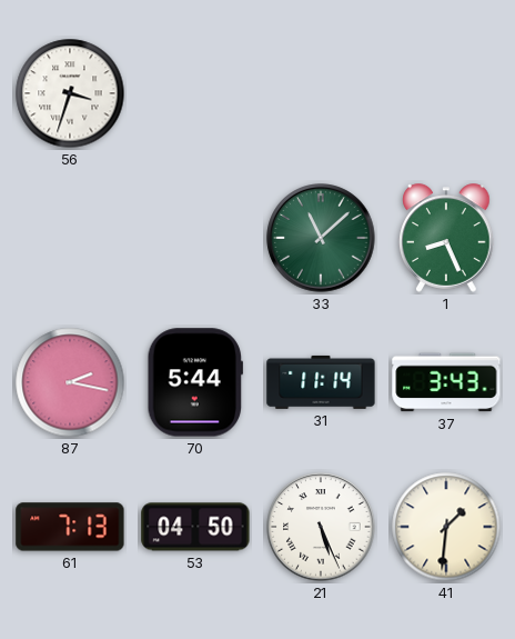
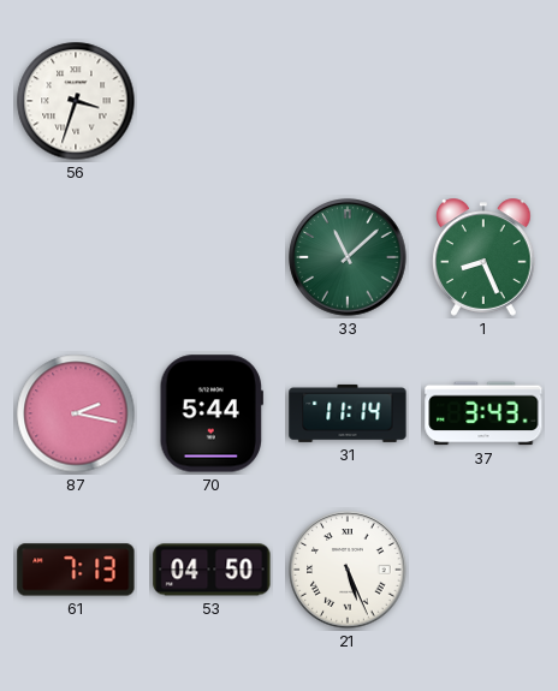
41: 1:31 -> none
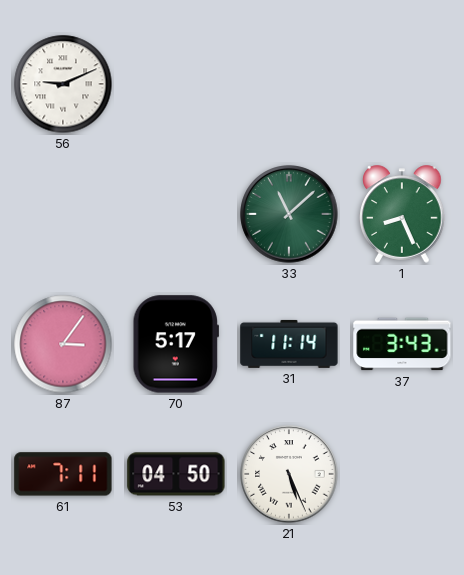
56: 3:33 -> 9:11
87: 2:17 -> 3:06
70: 5:44 -> 5:17
61: 7:13 -> 7:11
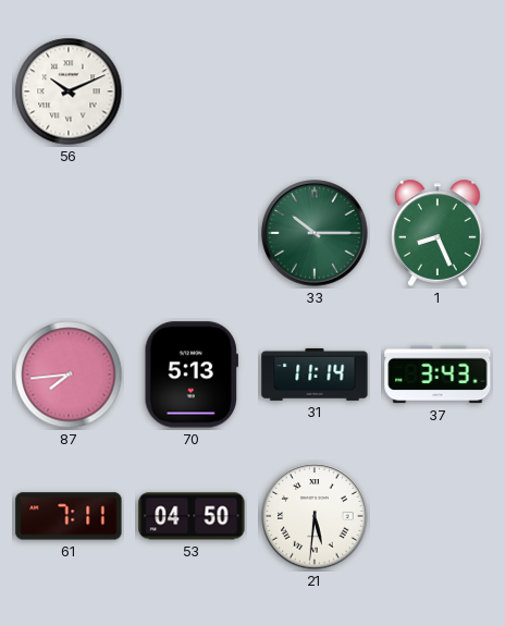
56: 9:11 -> 10:11
33: 11:08 -> 10:15
87: 3:06 -> 7:44
70: 5:17 -> 5:13
21: 5:26 -> 5:31
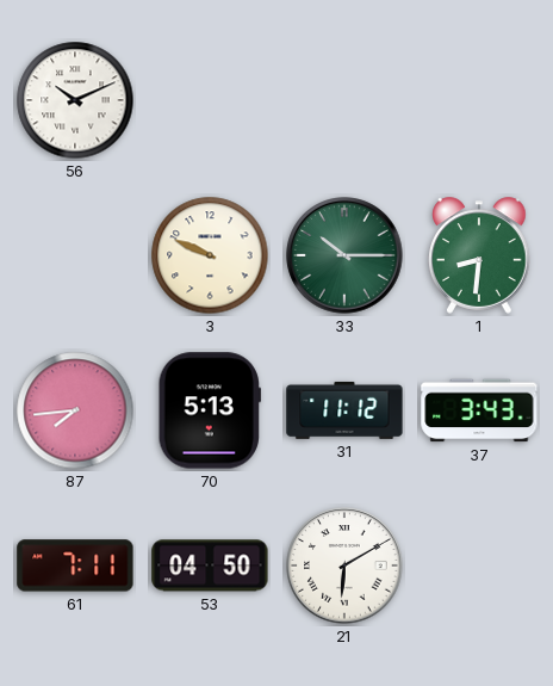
3: none -> 9:49
1: 8:26 -> 8:31
31: 11:14 -> 11:12
21: 5:31 -> 6:10
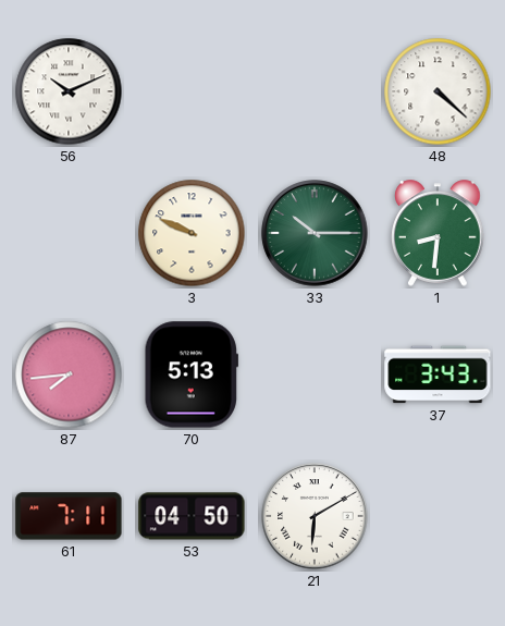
48: none -> 4:22
31: 11:12 -> none
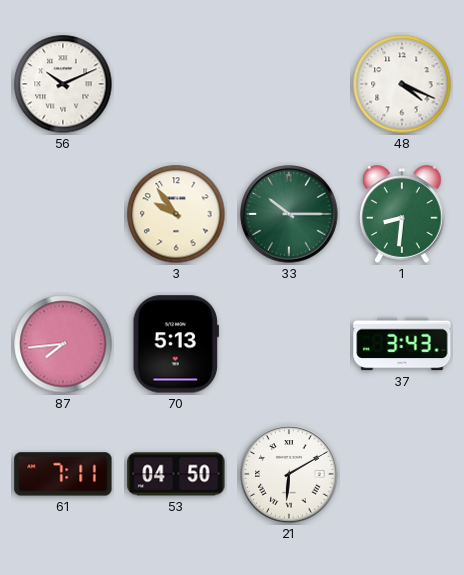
48: 4:22 -> 4:19
3: 9:49 -> 9:54
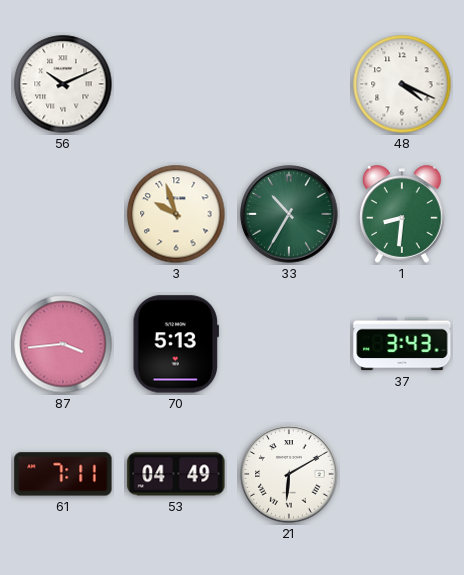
3: 9:54 -> 9:57
33: 10:15 -> 10:35
87: 7:44 -> 3:44
53: 04:50 -> 04:49
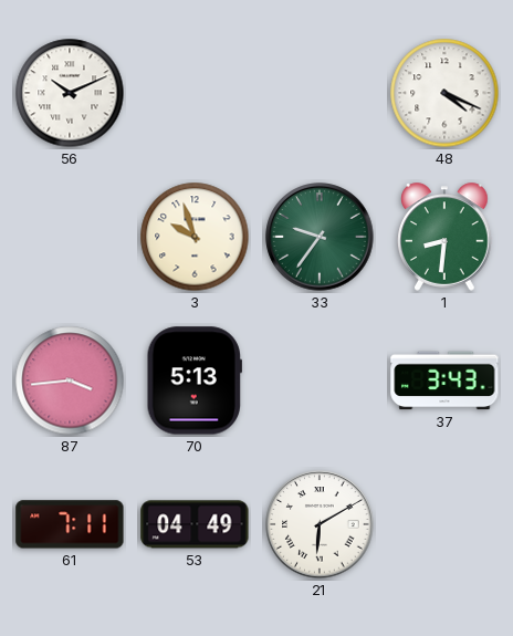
33: 10:35 -> 9:36
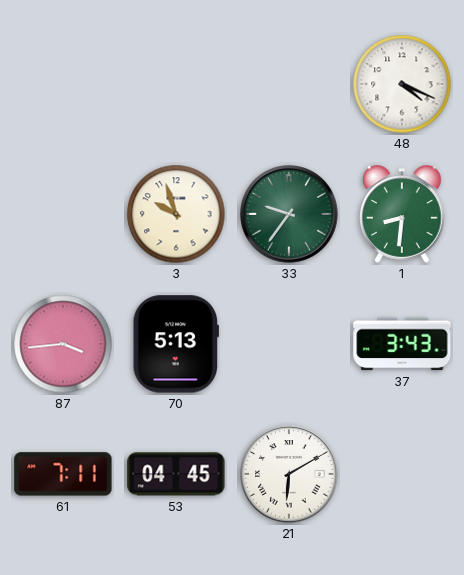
56: 10:11 -> none
53: 04:49 -> 04:45
